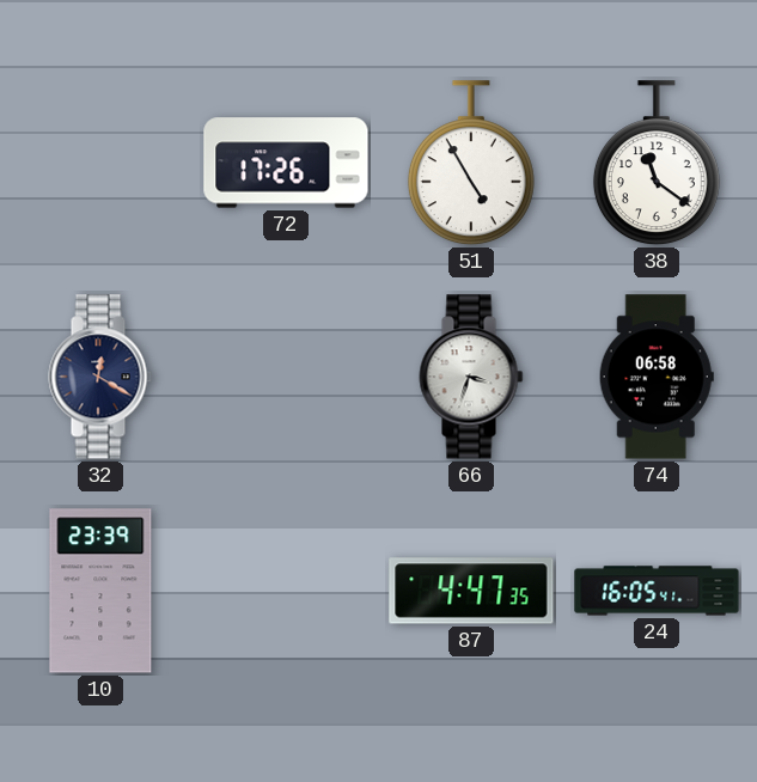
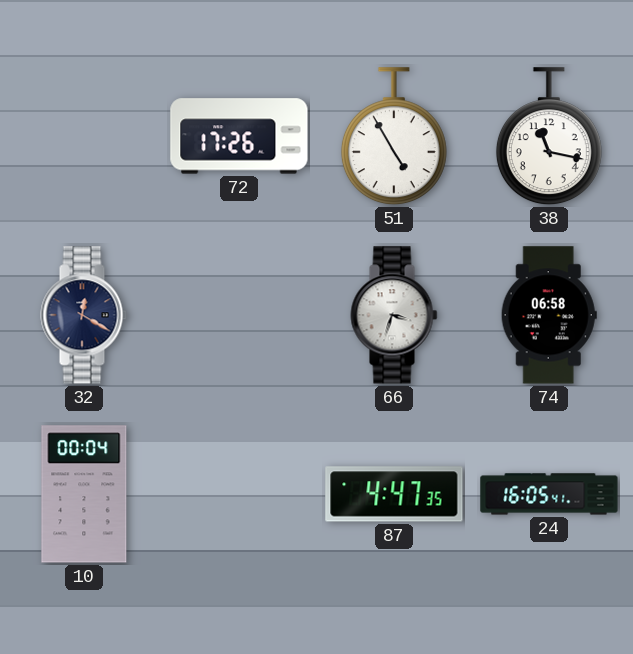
38: 11:21 -> 11:17
10: 23:39 -> 00:04
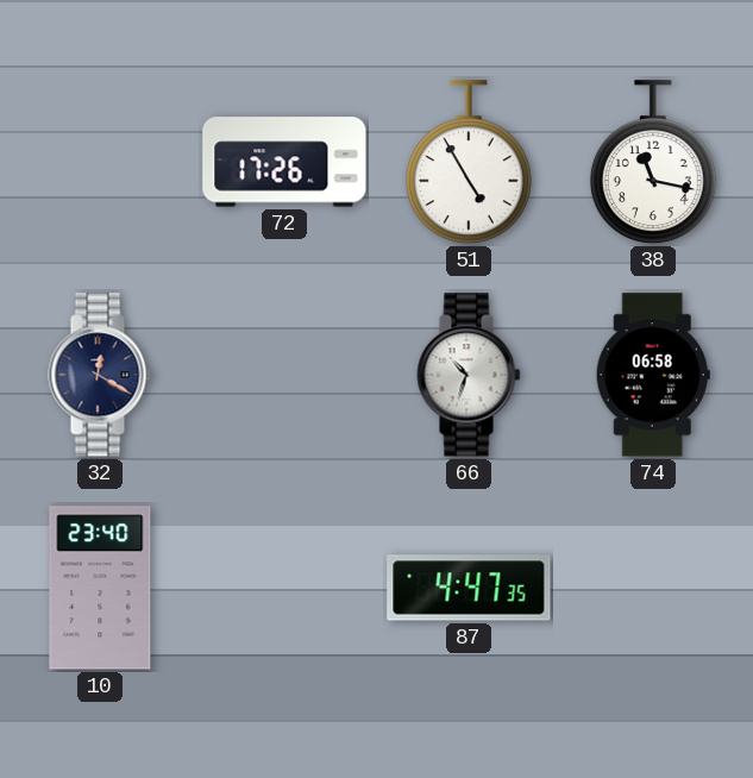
66: 3:33 -> 10:33
10: 00:04 -> 23:40
24: 16:05 -> none
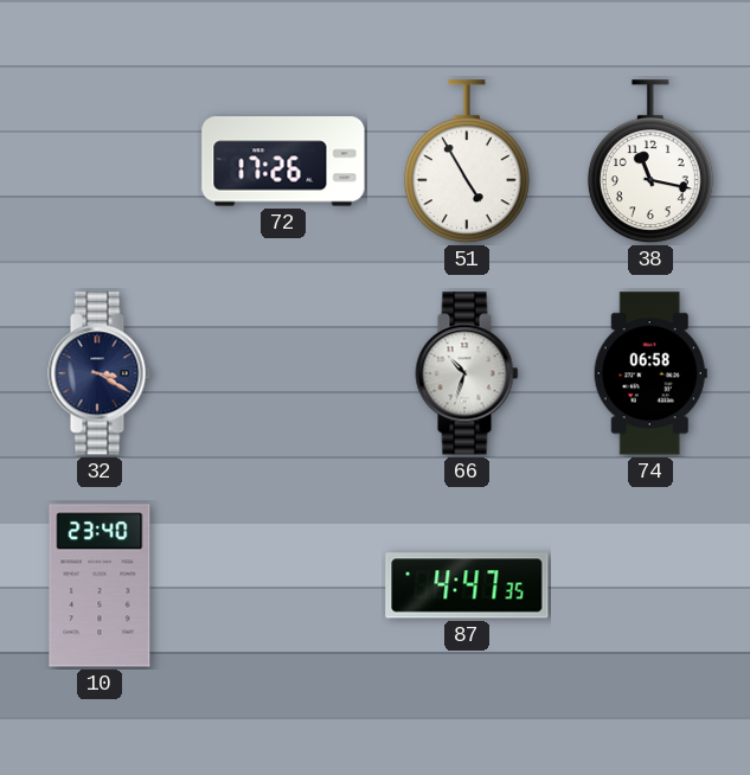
32: 12:20 -> 3:20
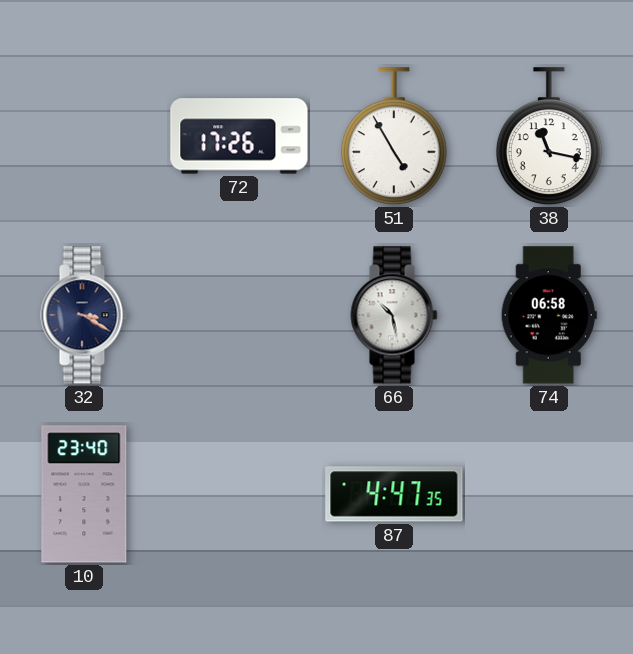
66: 10:33 -> 10:28
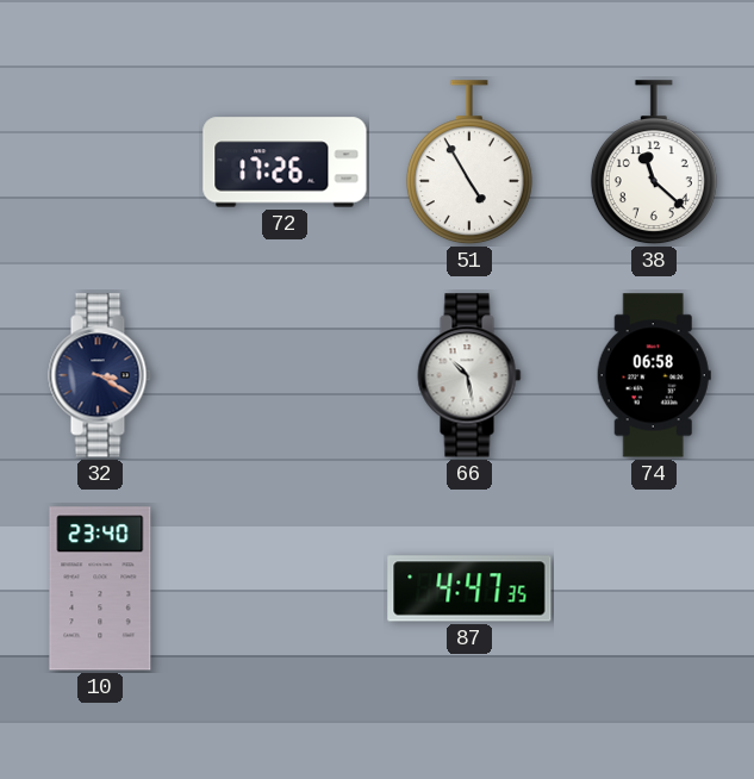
38: 11:17 -> 11:22
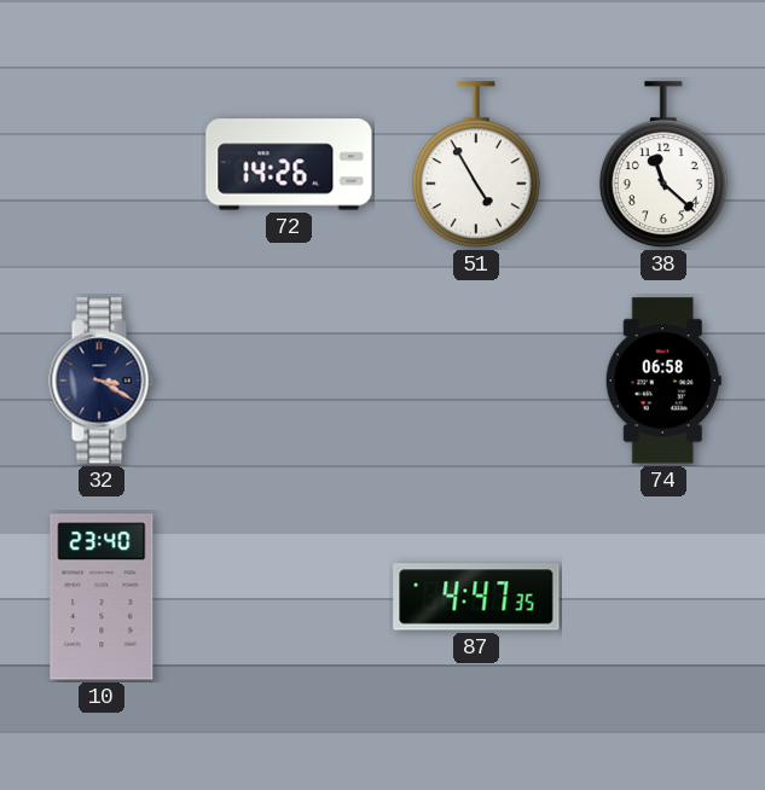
72: 17:26 -> 14:26
66: 10:28 -> none
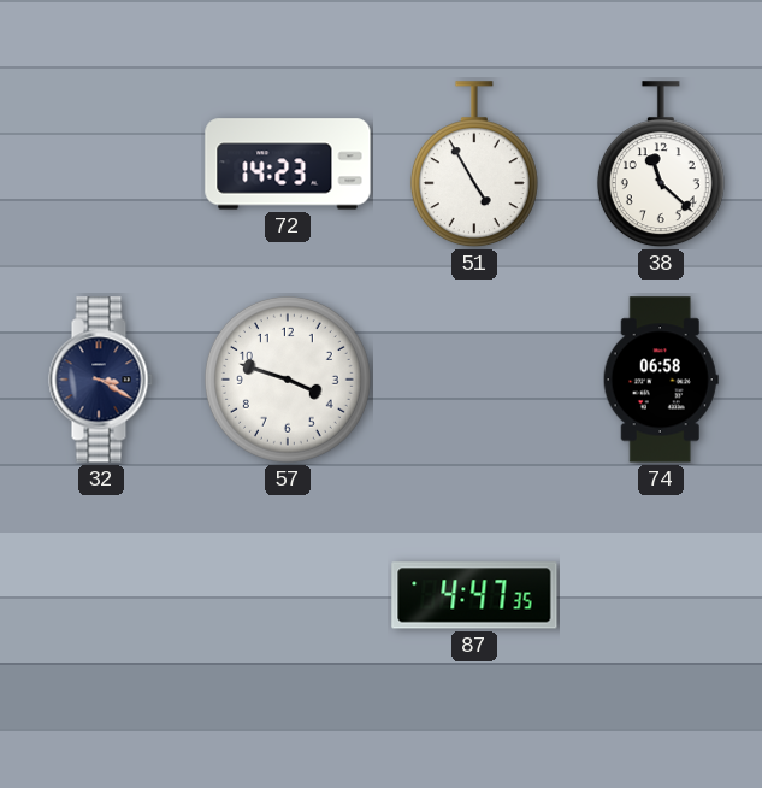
72: 14:26 -> 14:23
57: none -> 3:48
10: 23:40 -> none
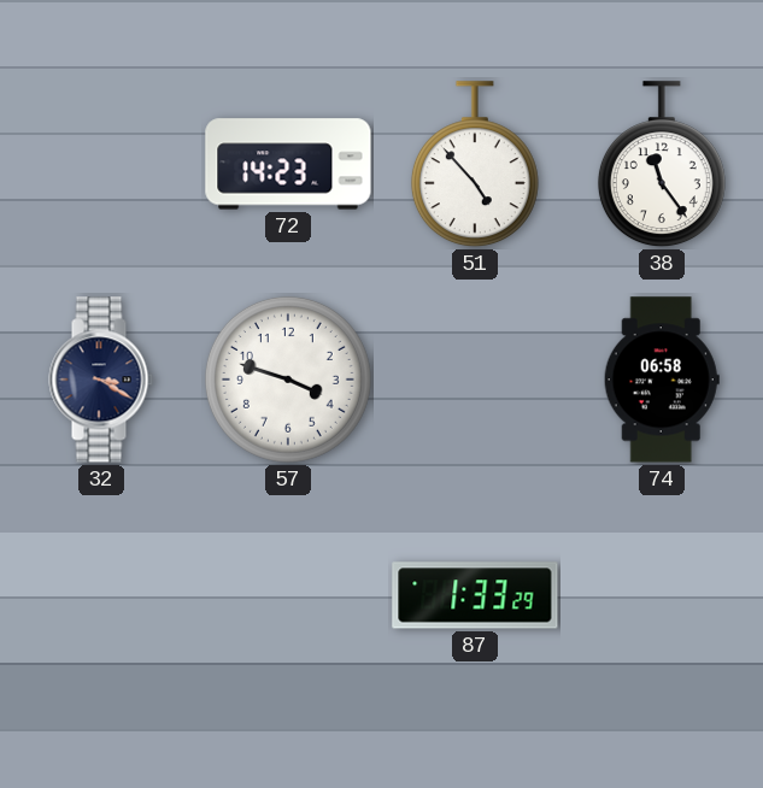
51: 4:55 -> 4:53
38: 11:22 -> 11:24
87: 4:47 -> 1:33
